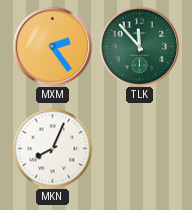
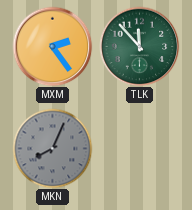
MKN dial: white -> grey
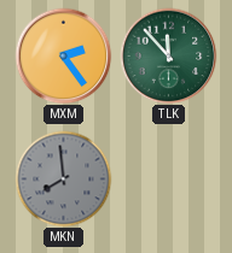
MKN: 8:04 -> 7:59
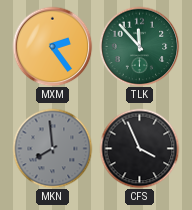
CFS: none -> 3:56
